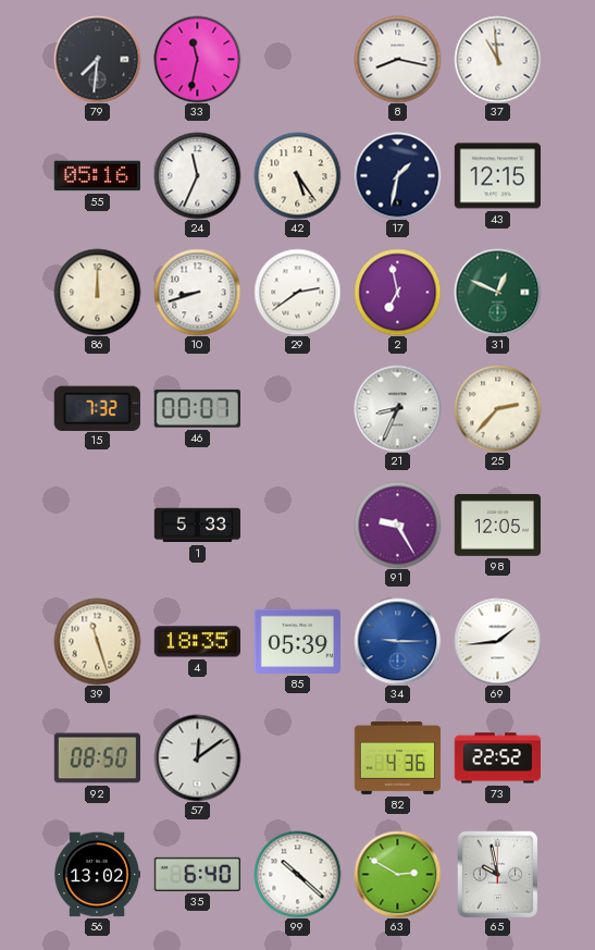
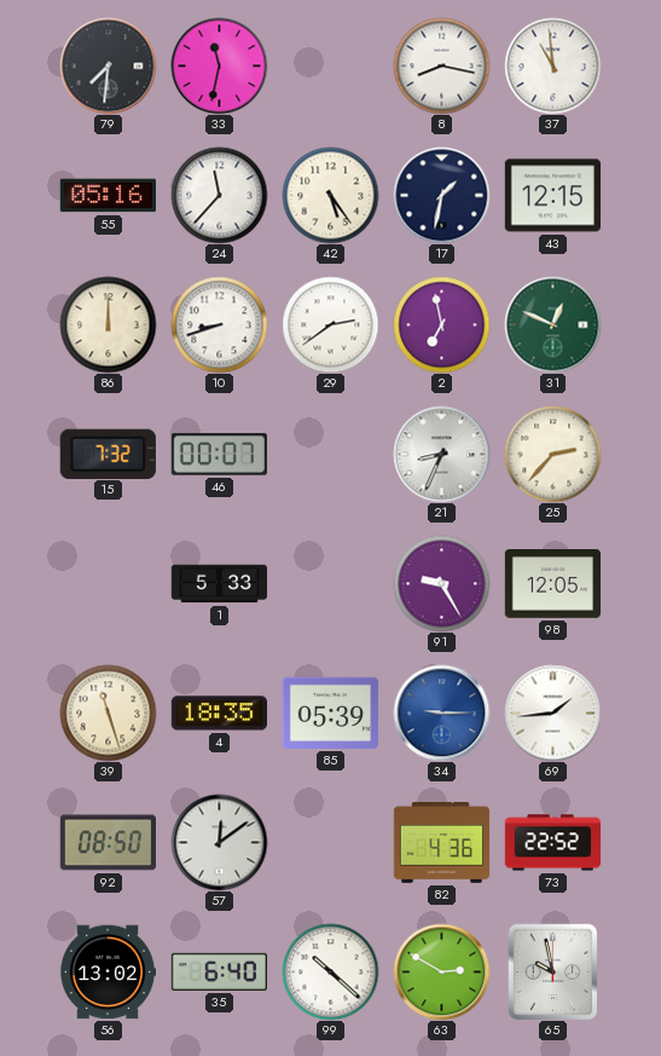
24: 11:34 -> 11:37
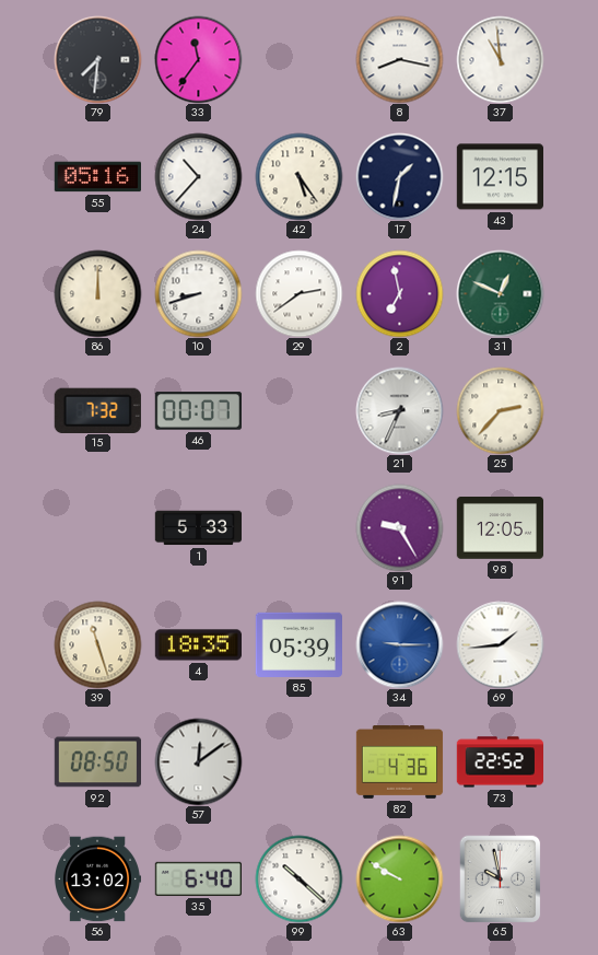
33: 11:32 -> 11:36
24: 11:37 -> 10:37
63: 2:50 -> 9:50
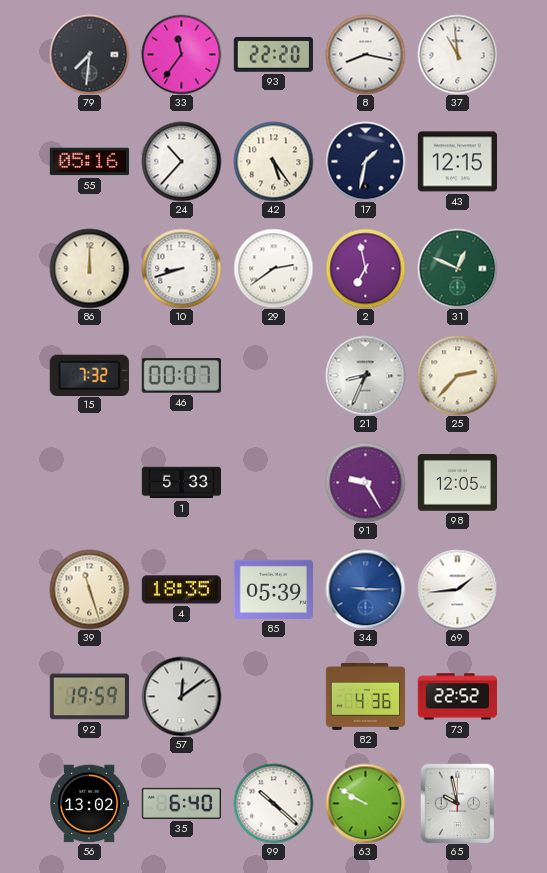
93: none -> 22:20
92: 08:50 -> 19:59
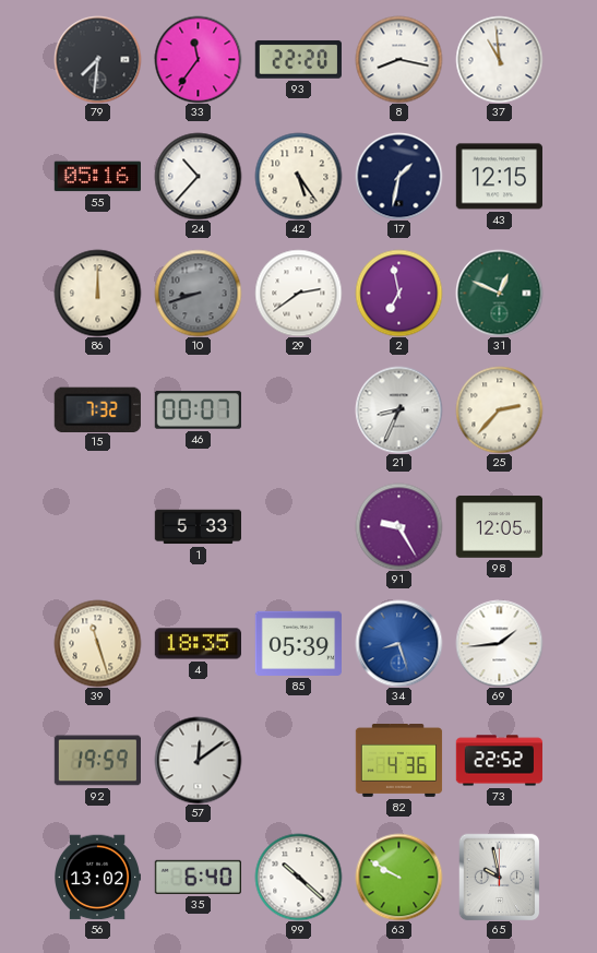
10 dial: white -> grey
34: 9:15 -> 8:27
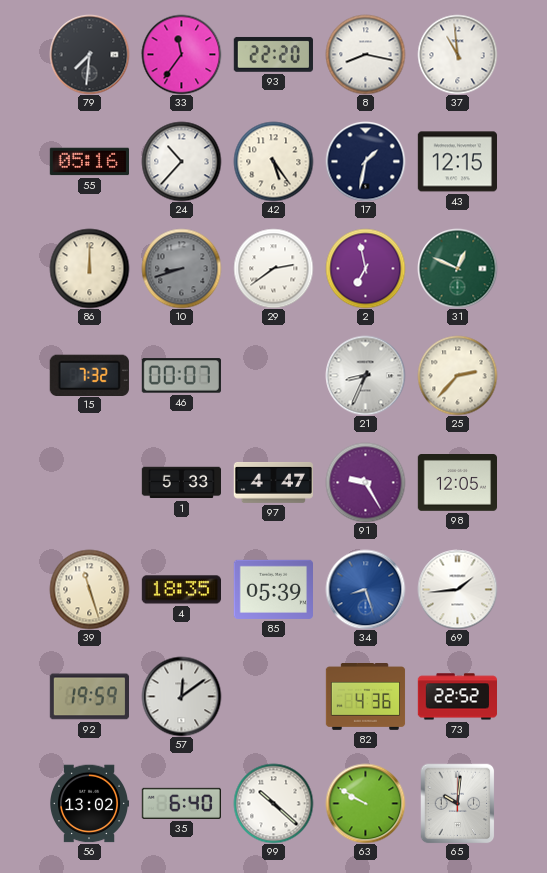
97: none -> 4:47
65: 9:58 -> 10:01
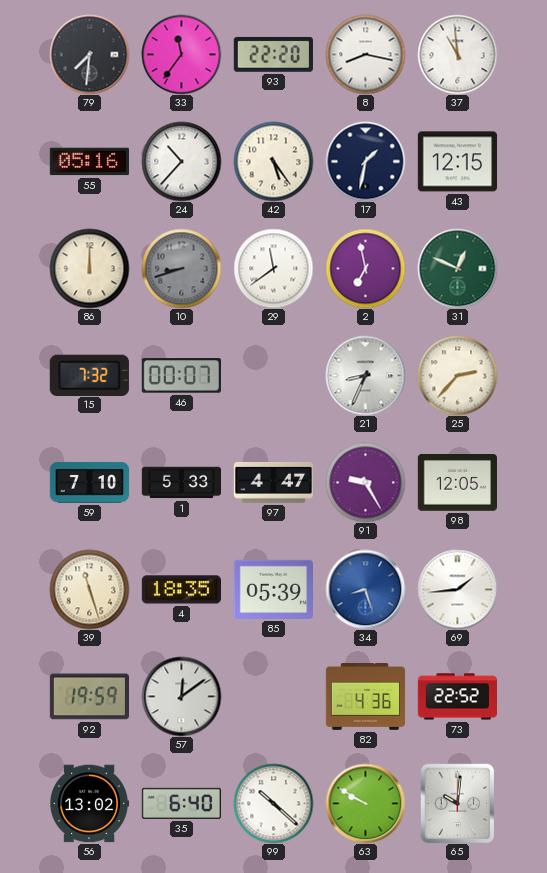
29: 2:39 -> 11:39
59: none -> 7:10
